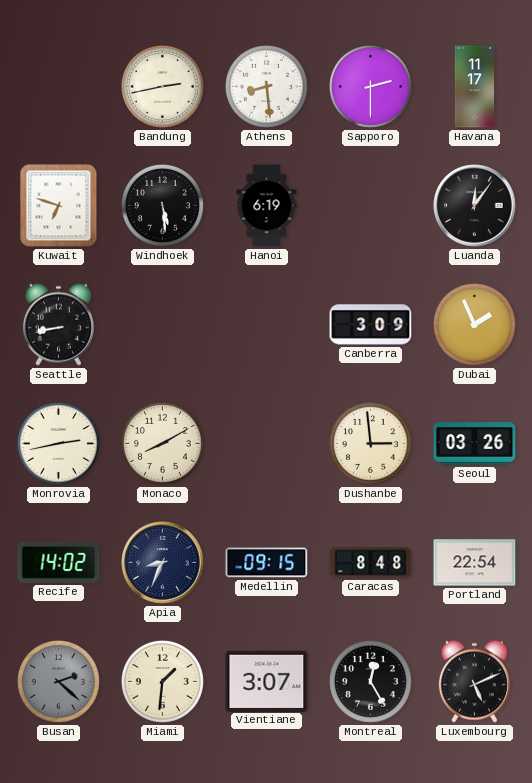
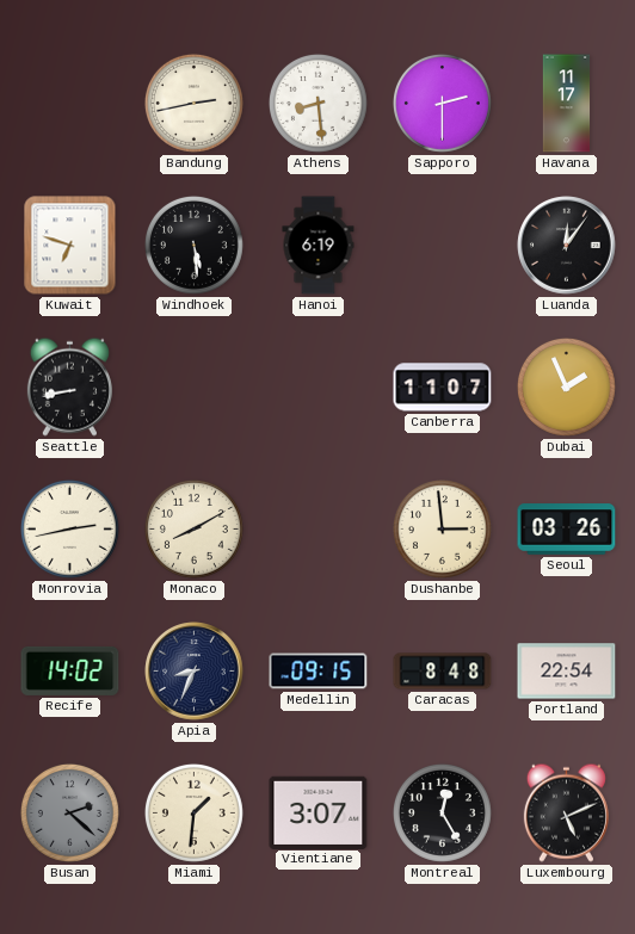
Canberra: 3:09 -> 11:07
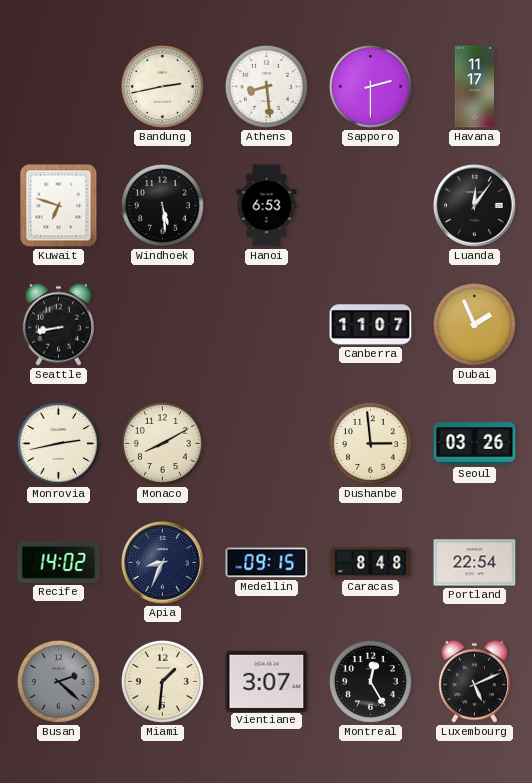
Hanoi: 6:19 -> 6:53
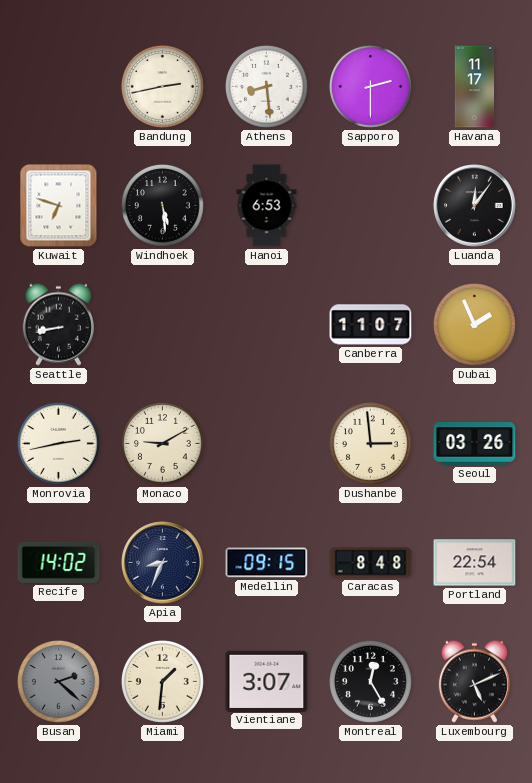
Monaco: 8:10 -> 9:10
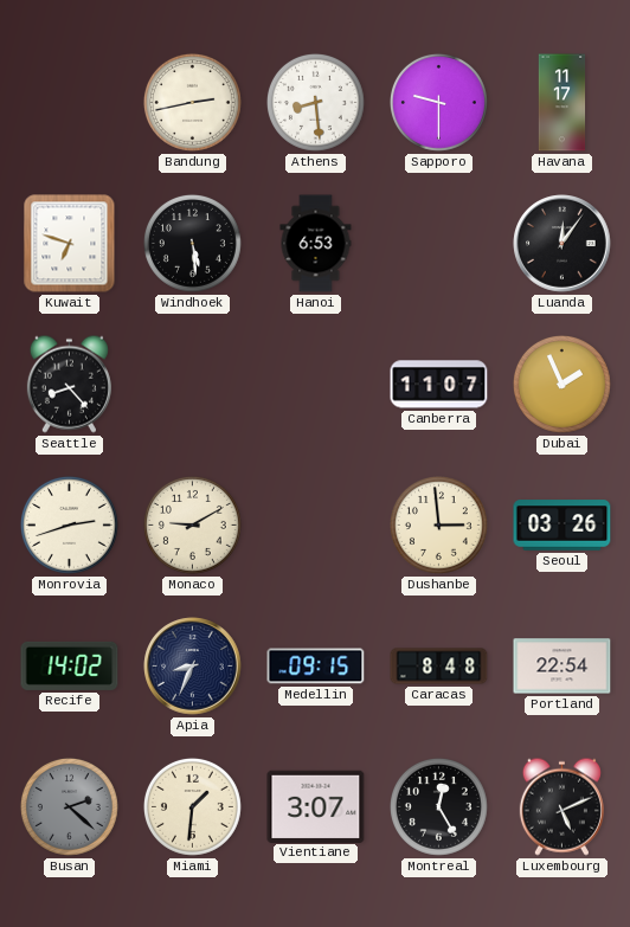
Sapporo: 2:30 -> 9:30
Seattle: 8:43 -> 8:23
Monrovia: 2:43 -> 2:42
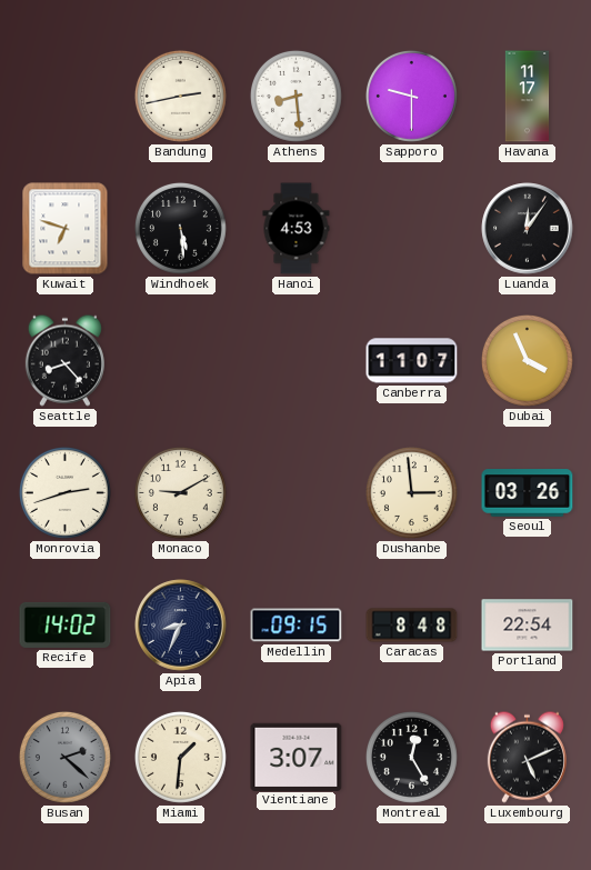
Hanoi: 6:53 -> 4:53
Dubai: 1:56 -> 3:56
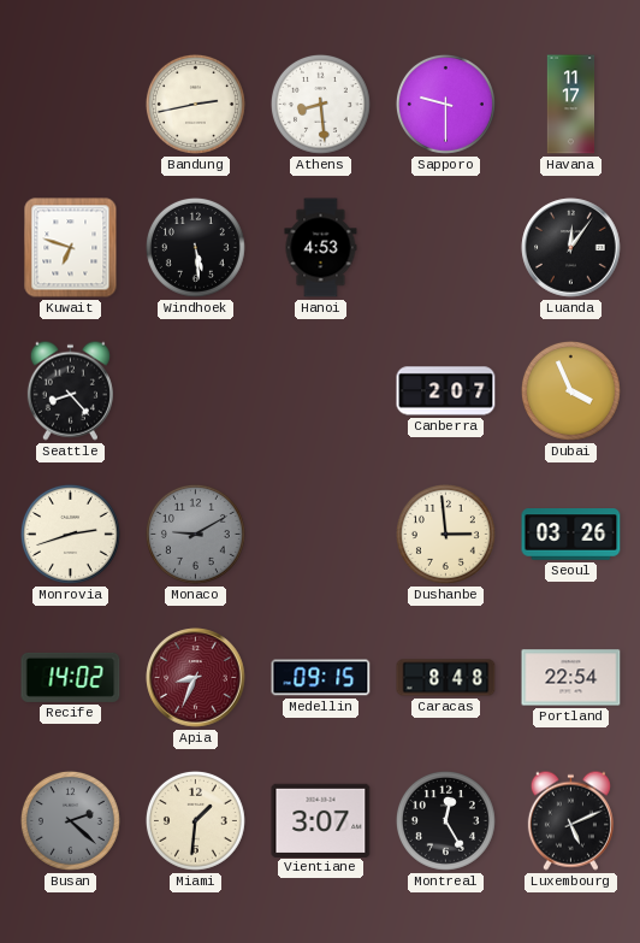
Canberra: 11:07 -> 2:07
Monaco dial: cream -> grey
Apia dial: navy -> burgundy
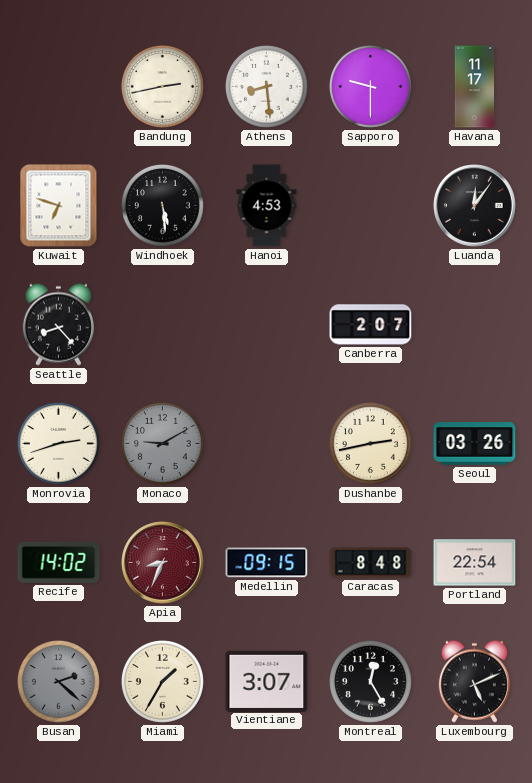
Dubai: 3:56 -> none
Dushanbe: 2:59 -> 2:43
Miami: 1:31 -> 1:35
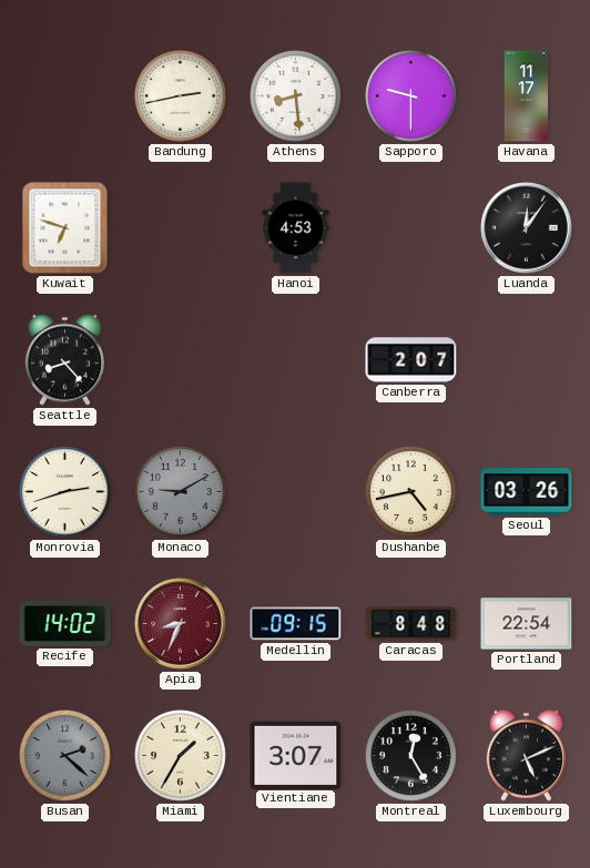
Windhoek: 5:29 -> none
Dushanbe: 2:43 -> 4:43
